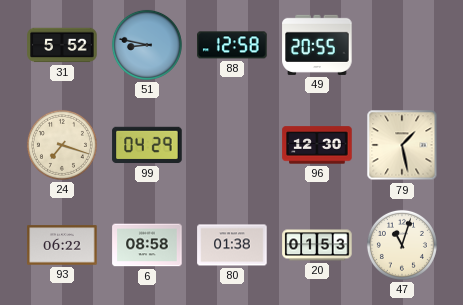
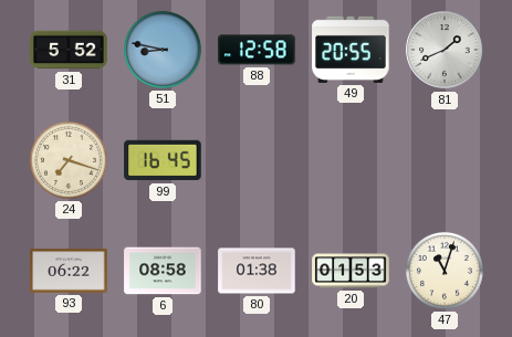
81: none -> 1:41
99: 04:29 -> 16:45
96: 12:30 -> none
79: 1:28 -> none
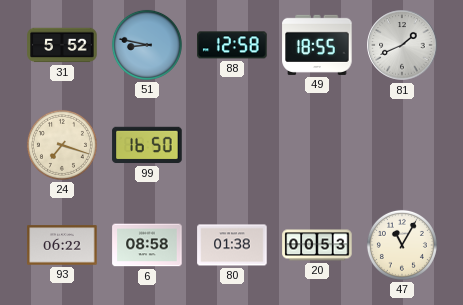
49: 20:55 -> 18:55
99: 16:45 -> 16:50
20: 01:53 -> 00:53
47: 11:03 -> 11:05
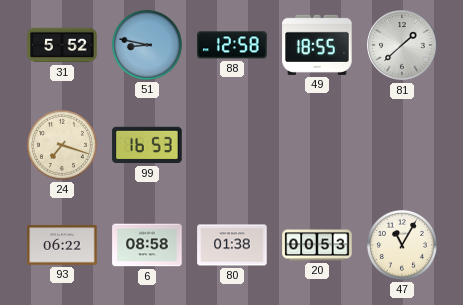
81: 1:41 -> 1:38
99: 16:50 -> 16:53
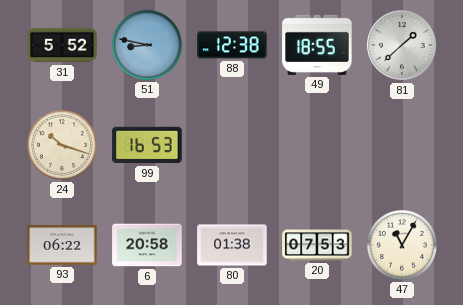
88: 12:58 -> 12:38
24: 7:18 -> 10:18
6: 08:58 -> 20:58
20: 00:53 -> 07:53
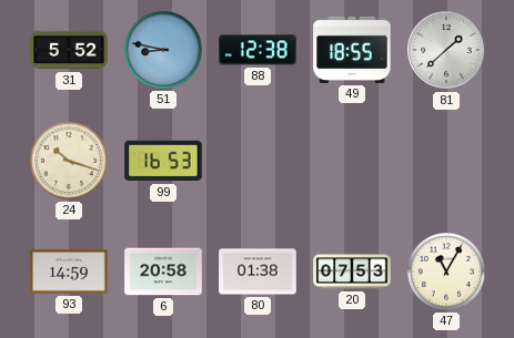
93: 06:22 -> 14:59
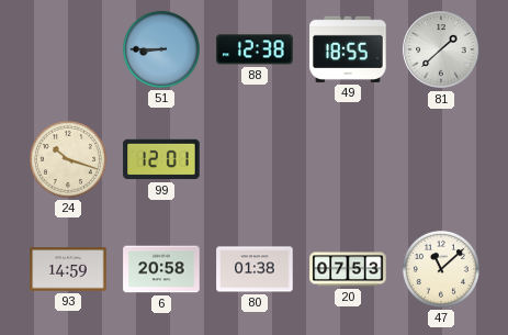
31: 5:52 -> none
51: 8:47 -> 8:45
99: 16:53 -> 12:01
47: 11:05 -> 11:08
